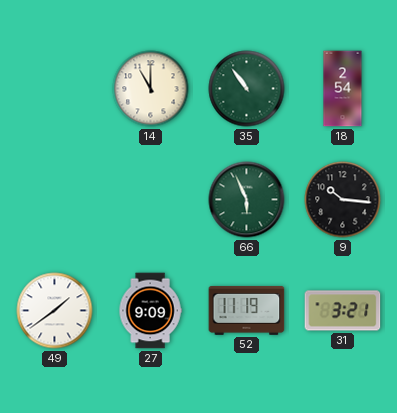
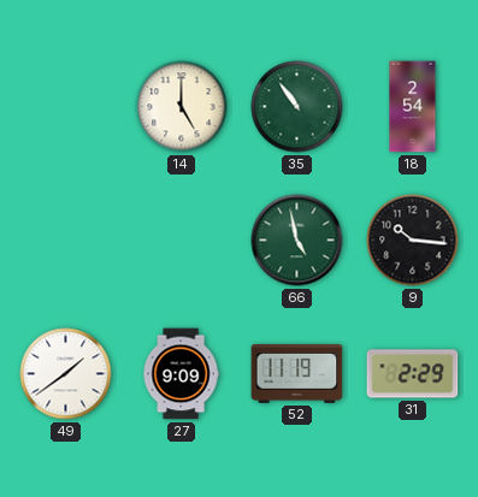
14: 11:00 -> 5:00
66: 5:56 -> 4:58
31: 3:21 -> 2:29
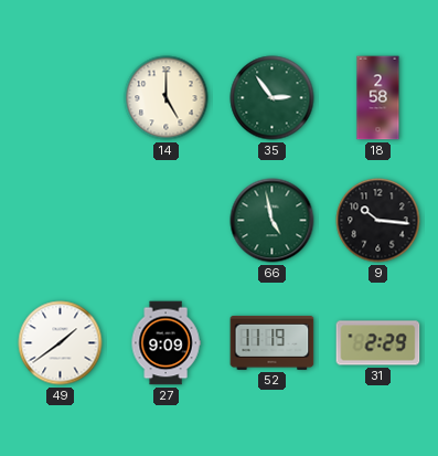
35: 10:54 -> 2:54
18: 2:54 -> 2:58
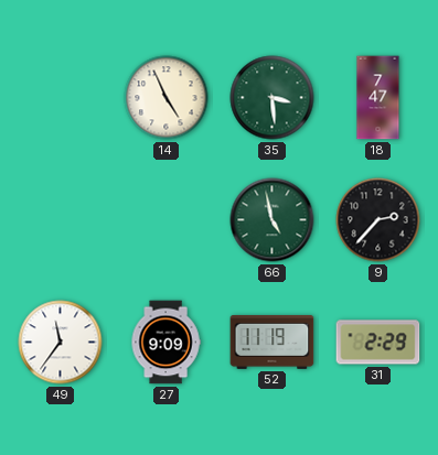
14: 5:00 -> 4:56
35: 2:54 -> 3:29
18: 2:58 -> 7:47
9: 10:16 -> 2:37
49: 1:39 -> 11:36
